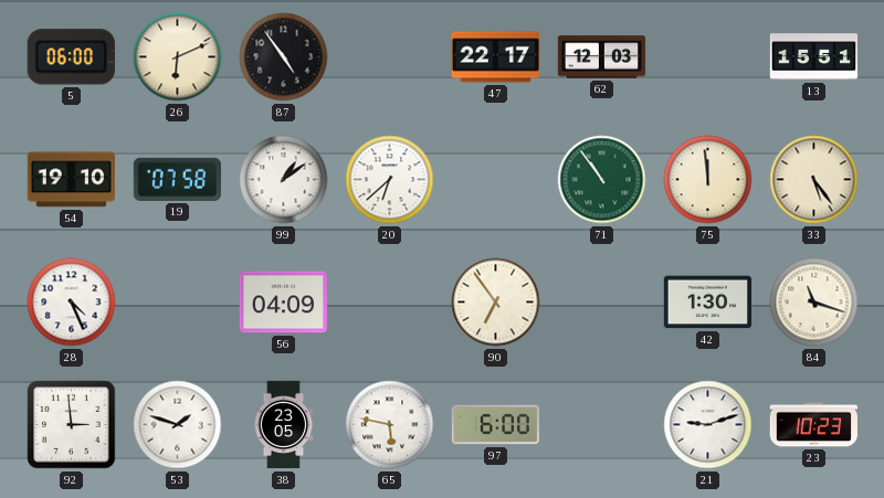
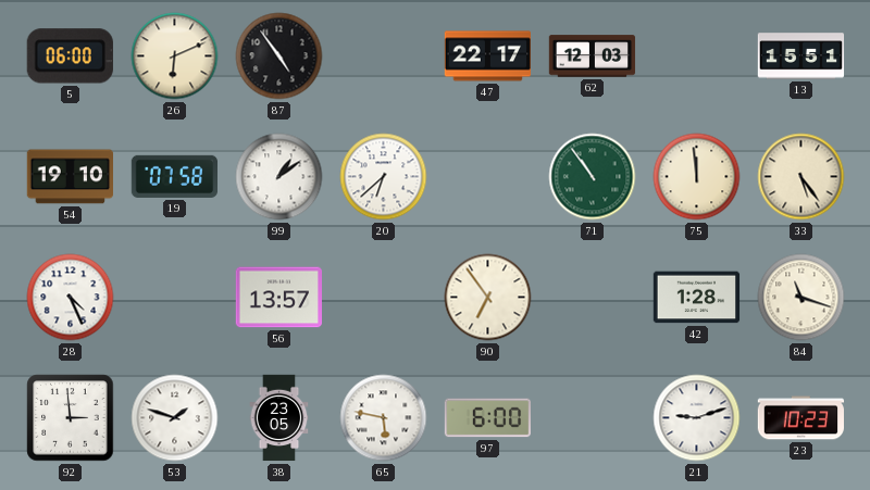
56: 04:09 -> 13:57
42: 1:30 -> 1:28
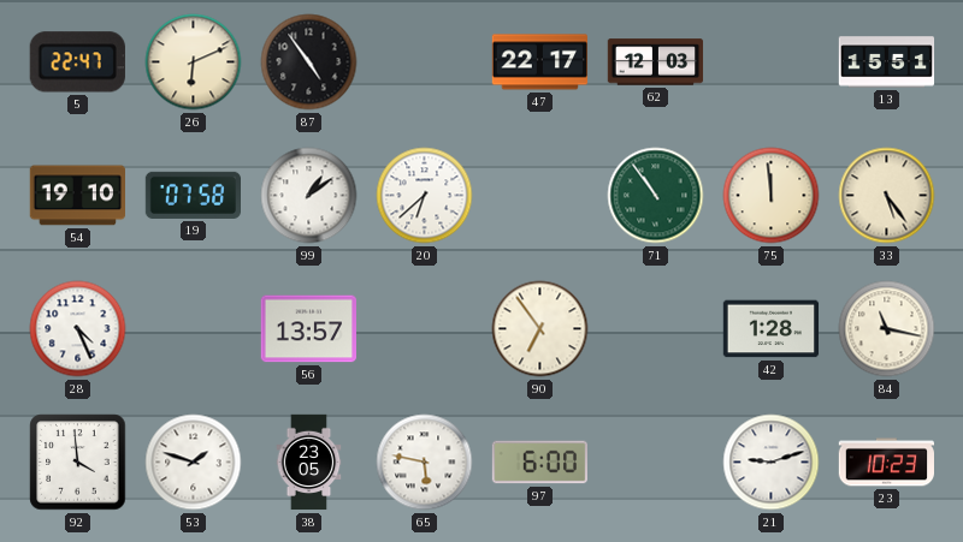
5: 06:00 -> 22:47
84: 11:18 -> 11:17
92: 2:59 -> 3:59
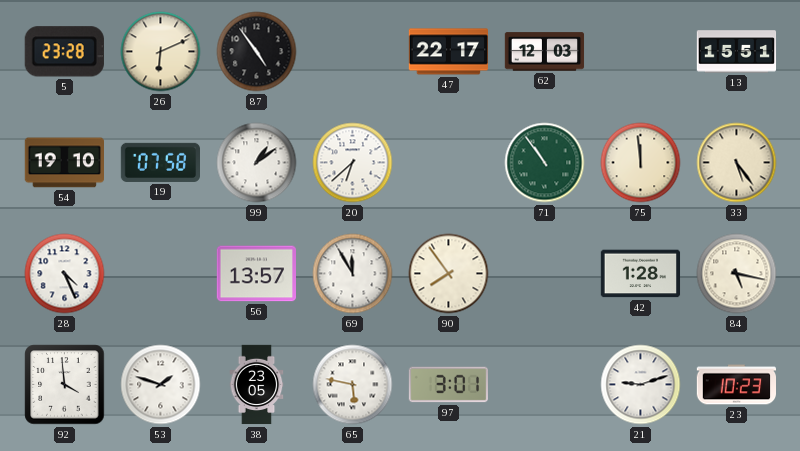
5: 22:47 -> 23:28
69: none -> 11:55
90: 6:54 -> 7:54
84: 11:17 -> 5:17
97: 6:00 -> 3:01
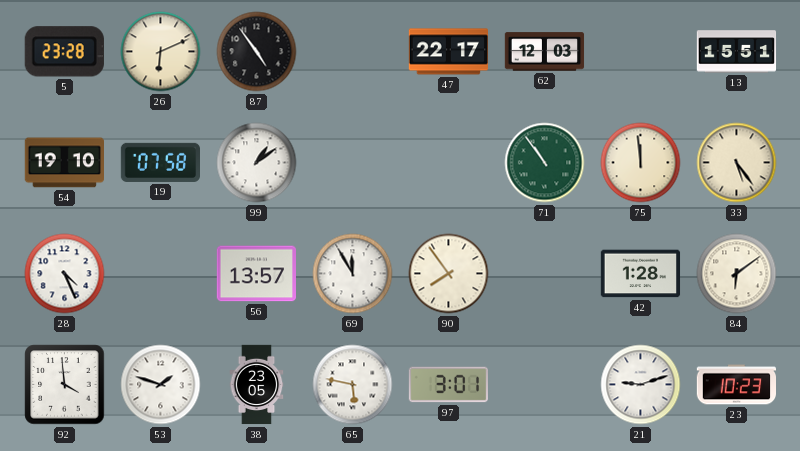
20: 6:38 -> none
84: 5:17 -> 6:09
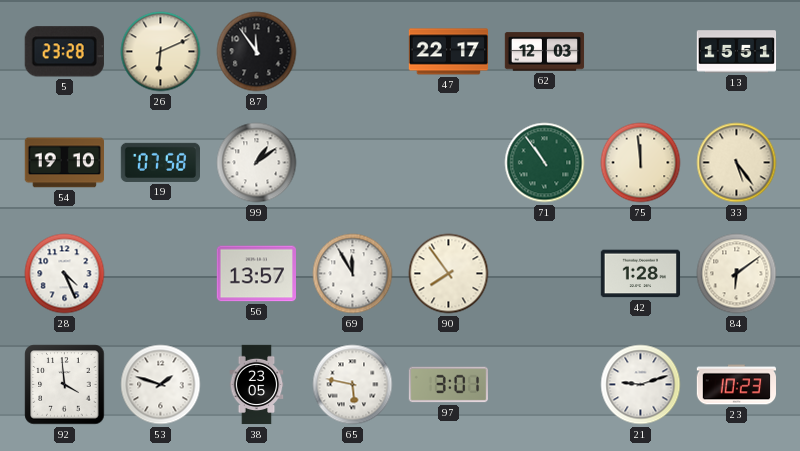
87: 4:54 -> 11:54
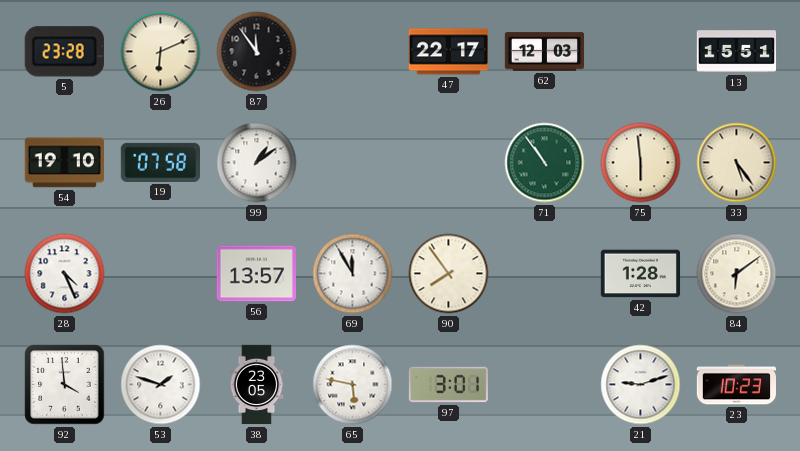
75: 11:59 -> 5:59
